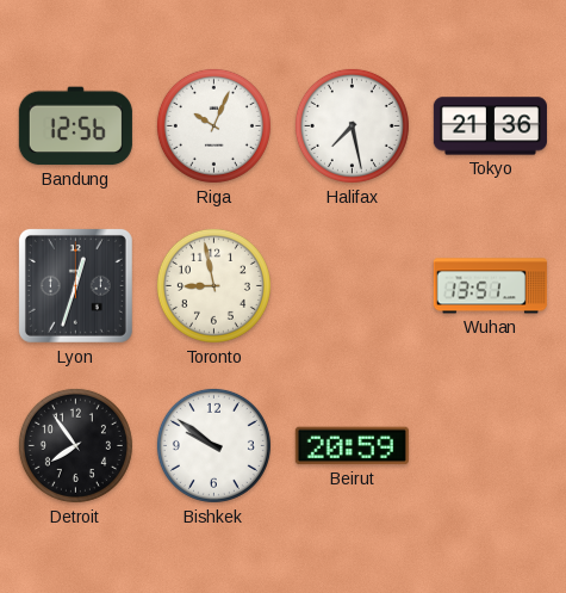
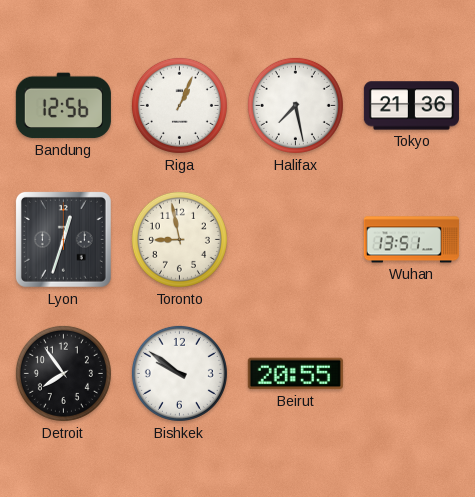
Riga: 10:04 -> 1:04
Beirut: 20:59 -> 20:55
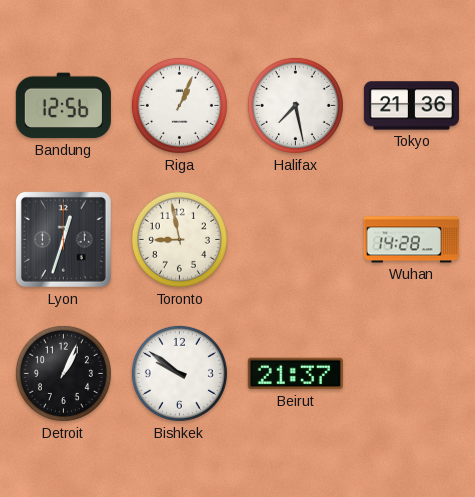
Wuhan: 13:51 -> 14:28
Detroit: 7:54 -> 1:04
Beirut: 20:55 -> 21:37
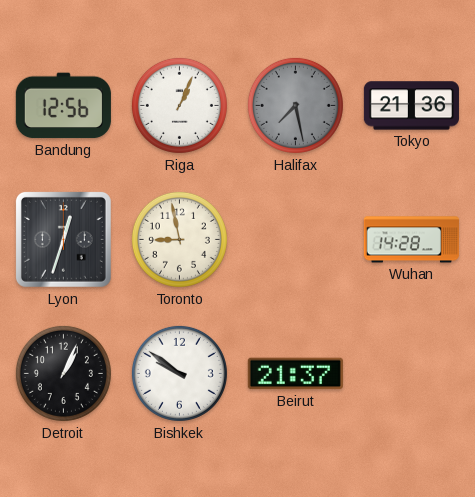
Halifax dial: white -> grey
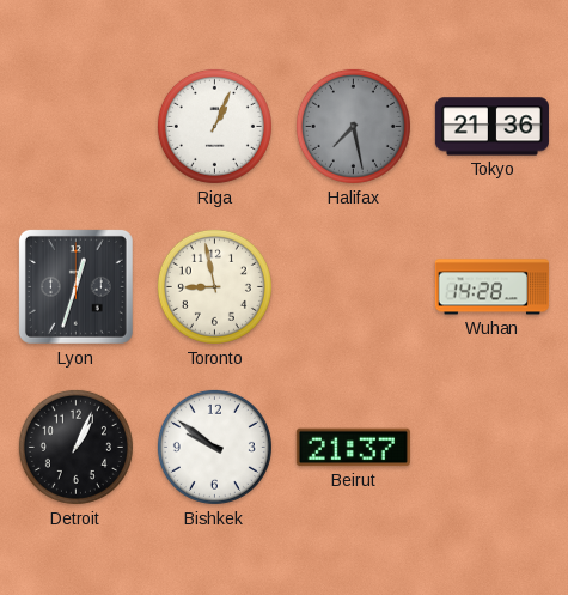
Bandung: 12:56 -> none
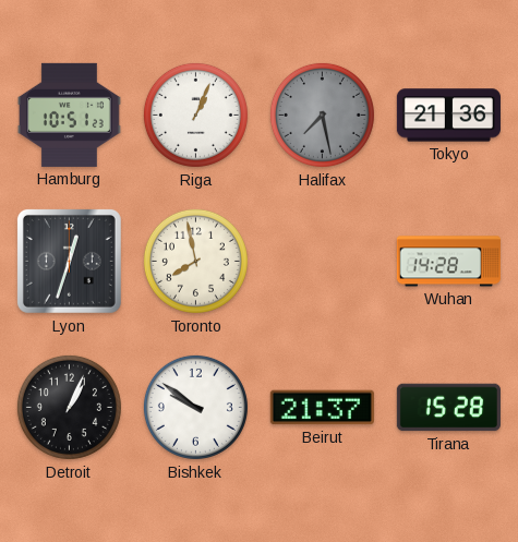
Hamburg: none -> 10:51
Toronto: 8:58 -> 7:58
Tirana: none -> 15:28
